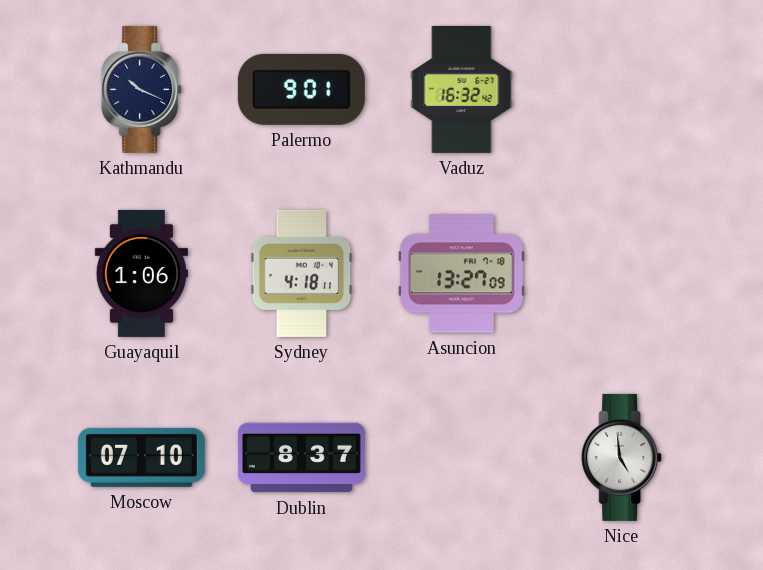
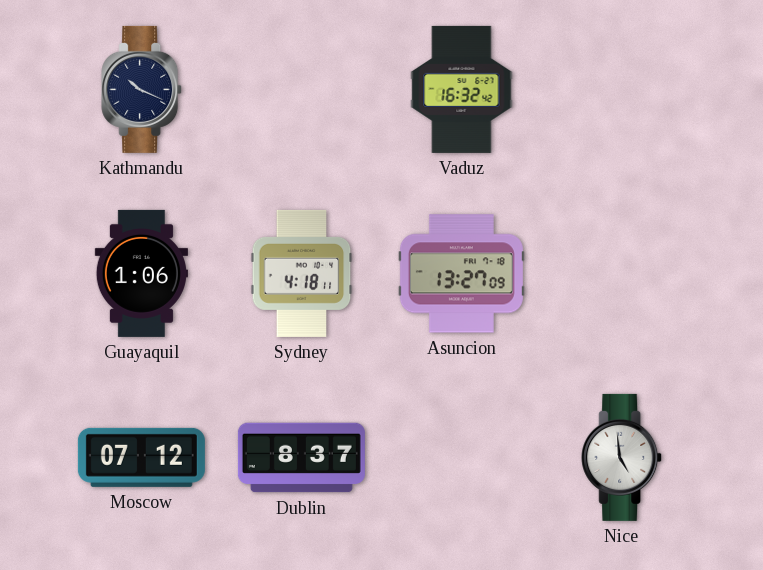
Palermo: 9:01 -> none
Moscow: 07:10 -> 07:12
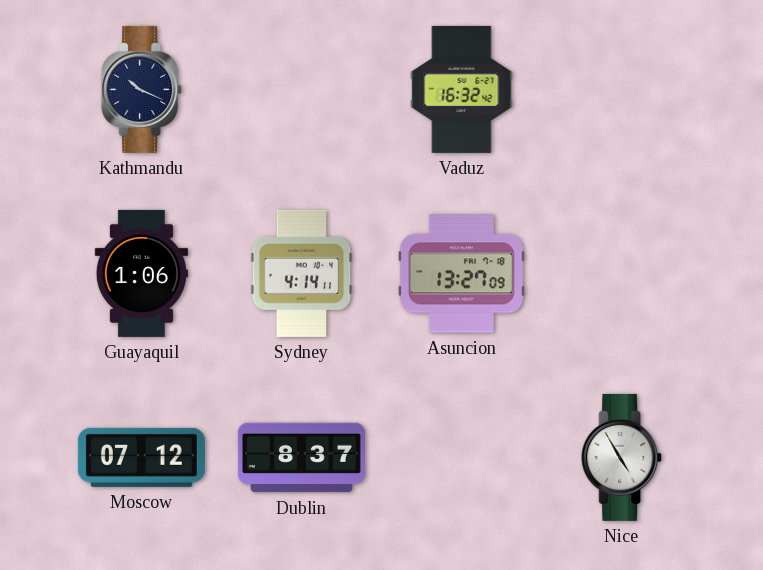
Sydney: 4:18 -> 4:14
Nice: 4:59 -> 4:55
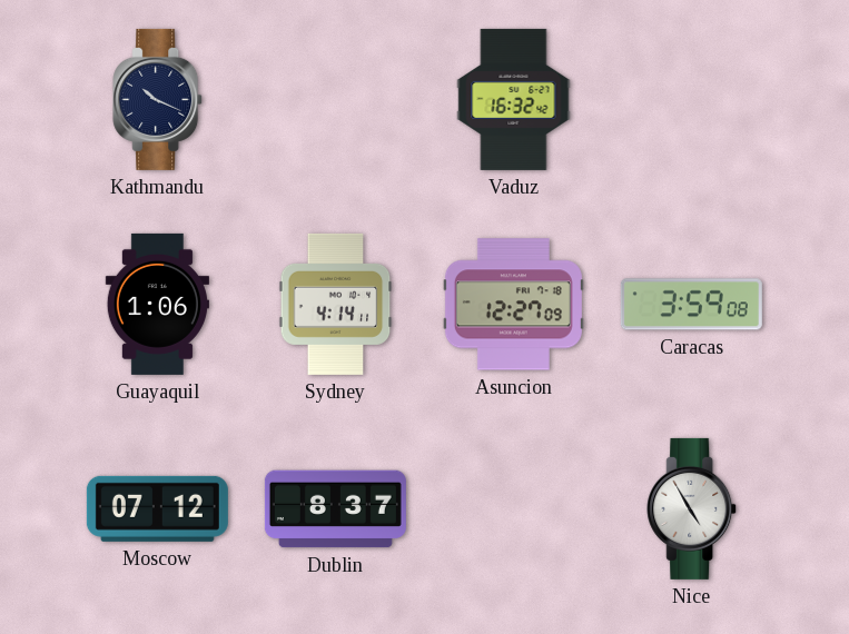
Asuncion: 13:27 -> 12:27
Caracas: none -> 3:59
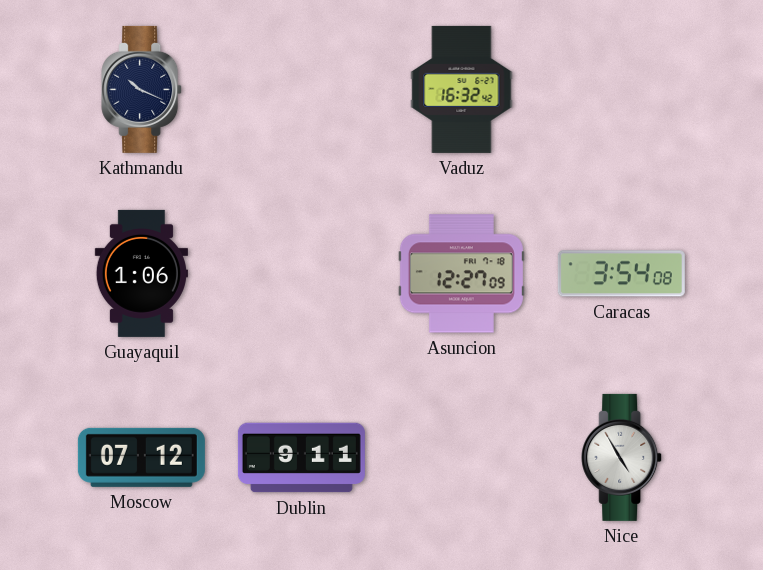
Sydney: 4:14 -> none
Caracas: 3:59 -> 3:54
Dublin: 8:37 -> 9:11
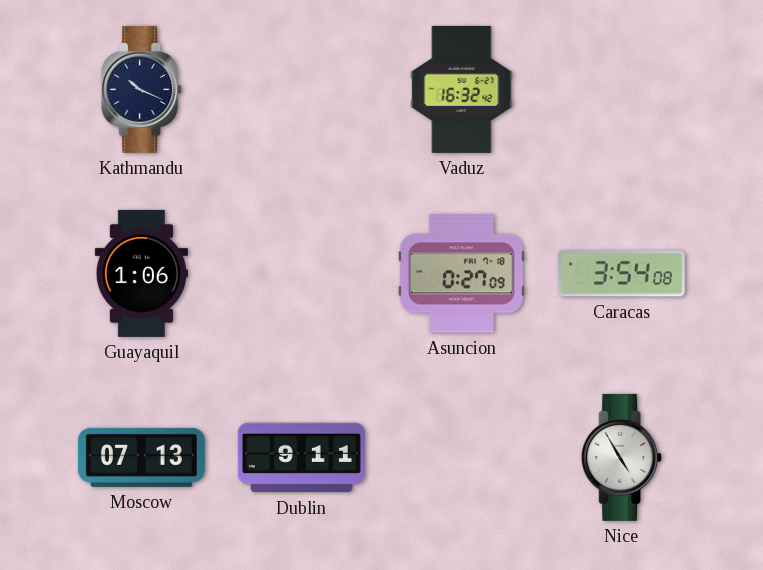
Asuncion: 12:27 -> 0:27
Moscow: 07:12 -> 07:13
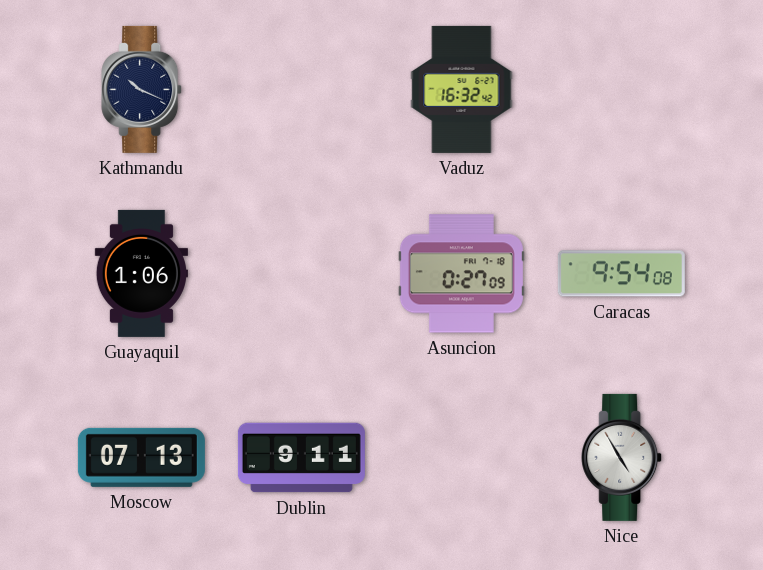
Caracas: 3:54 -> 9:54
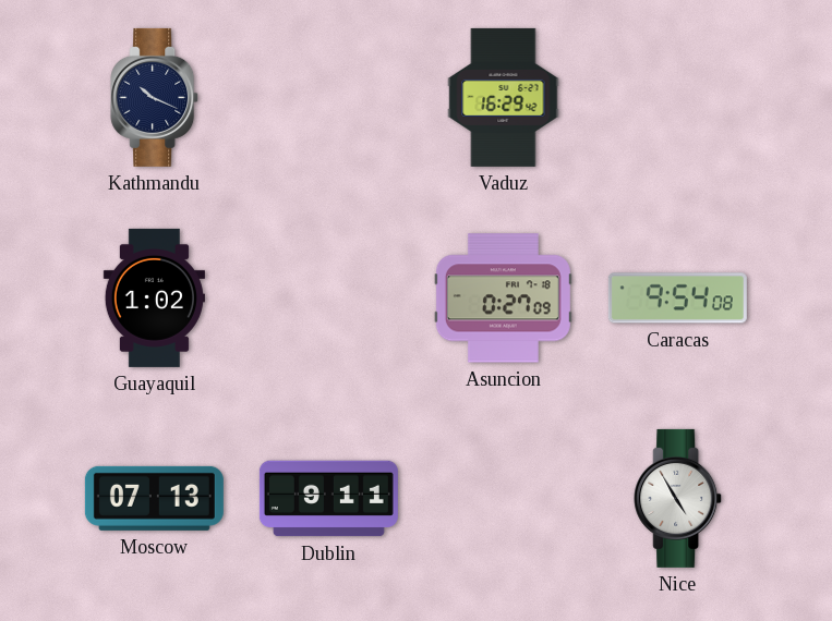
Vaduz: 16:32 -> 16:29
Guayaquil: 1:06 -> 1:02
